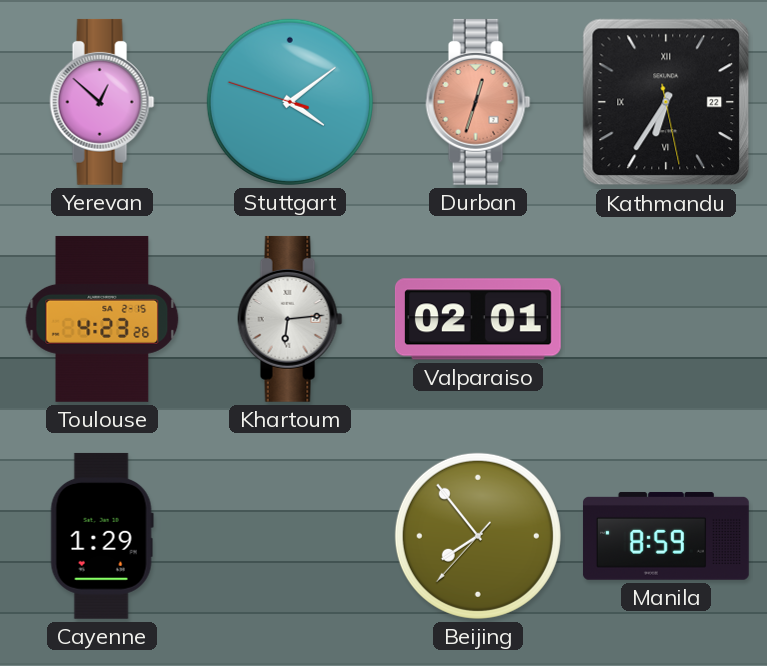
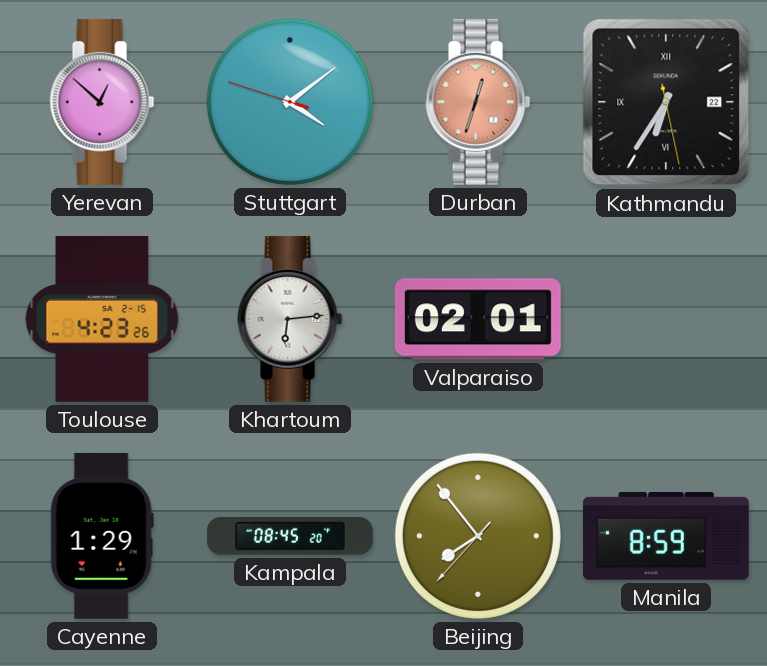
Kampala: none -> 08:45
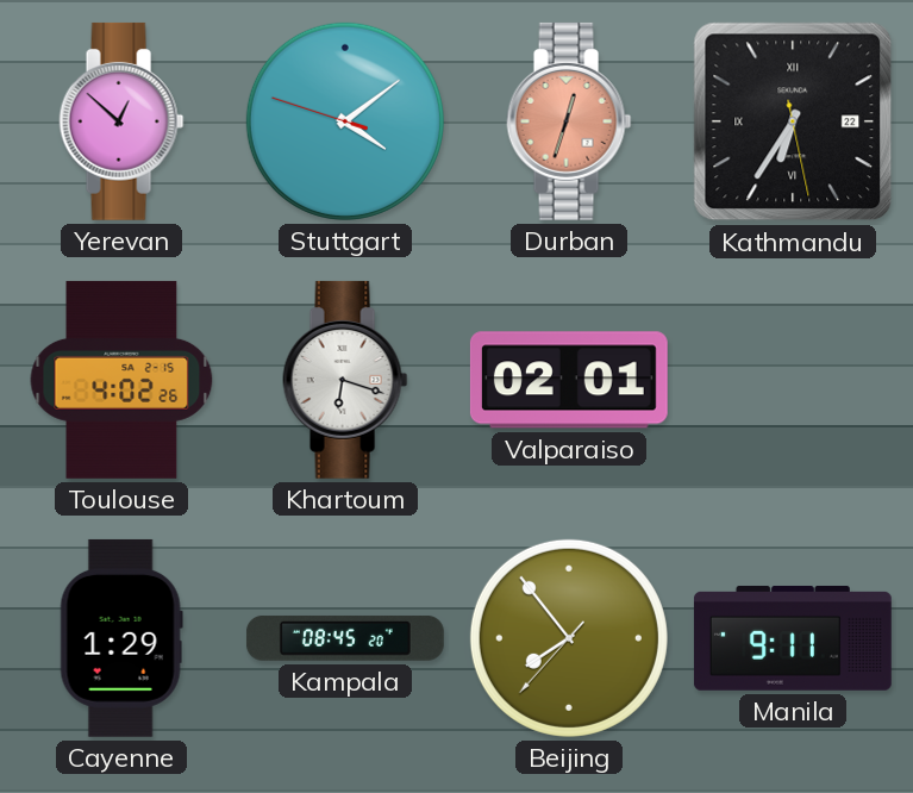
Toulouse: 4:23 -> 4:02
Khartoum: 6:14 -> 6:18
Manila: 8:59 -> 9:11
